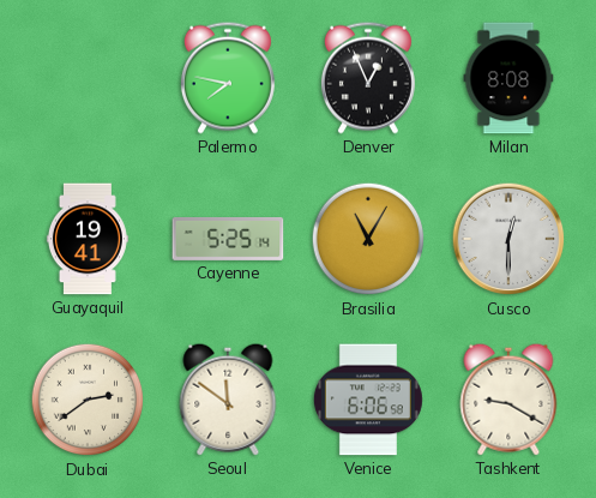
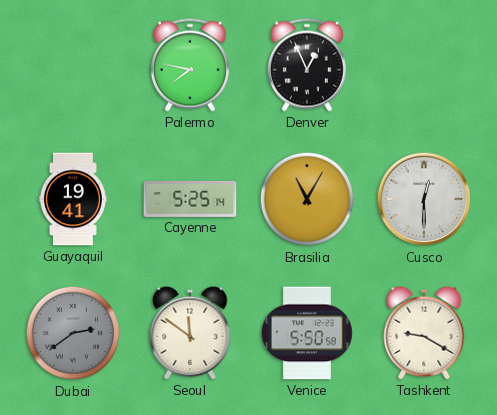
Milan: 8:08 -> none
Dubai dial: cream -> grey
Venice: 6:06 -> 5:50
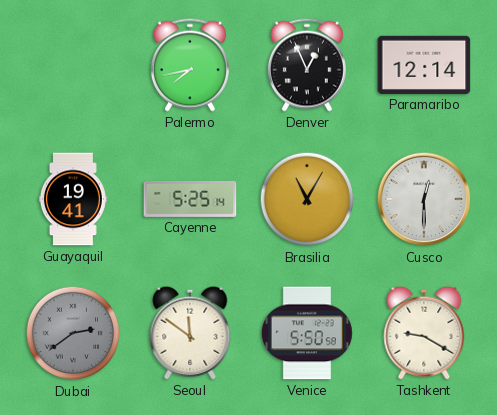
Palermo: 7:47 -> 7:43
Paramaribo: none -> 12:14
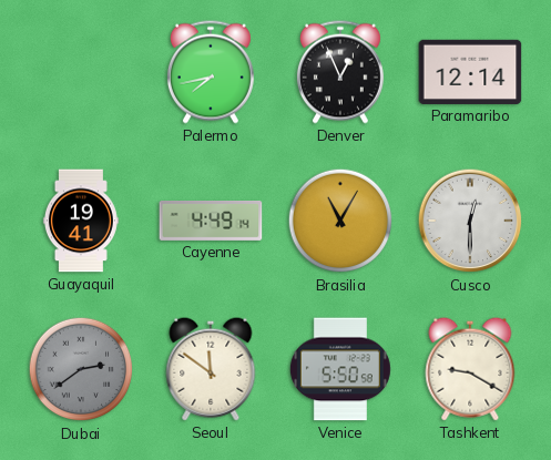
Cayenne: 5:25 -> 4:49
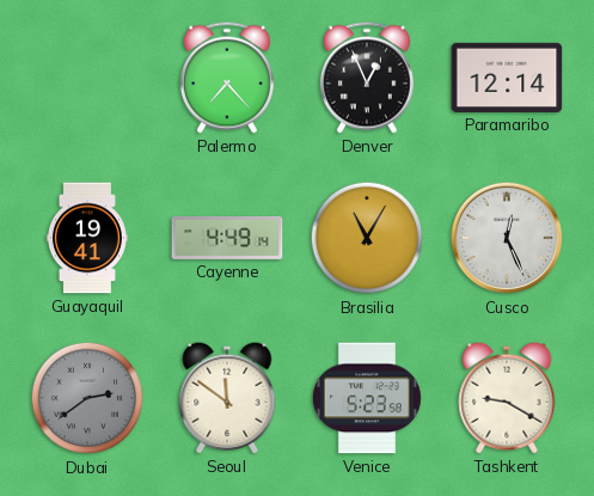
Palermo: 7:43 -> 7:23
Cusco: 12:30 -> 12:26
Venice: 5:50 -> 5:23
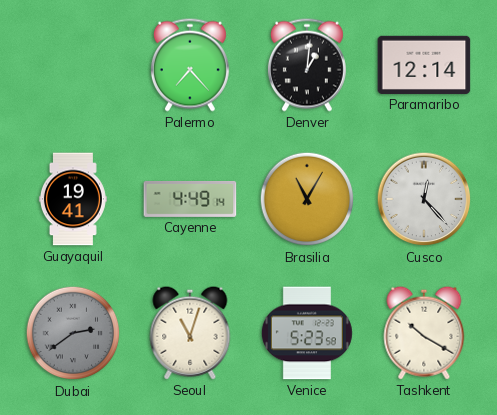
Denver: 12:56 -> 1:01
Cusco: 12:26 -> 12:23
Seoul: 11:51 -> 11:03
Tashkent: 9:20 -> 10:20
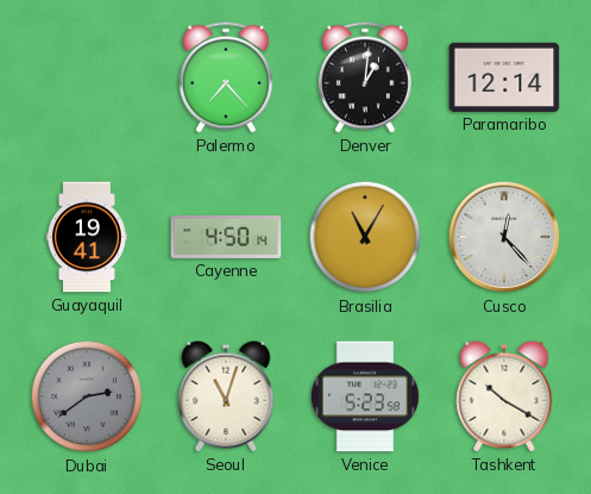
Cayenne: 4:49 -> 4:50
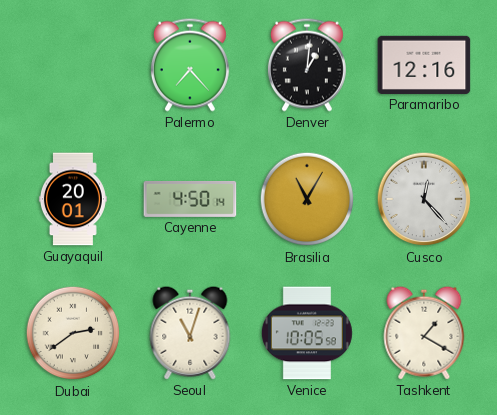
Paramaribo: 12:14 -> 12:16
Guayaquil: 19:41 -> 20:01
Dubai dial: grey -> cream
Venice: 5:23 -> 10:05
Tashkent: 10:20 -> 1:20
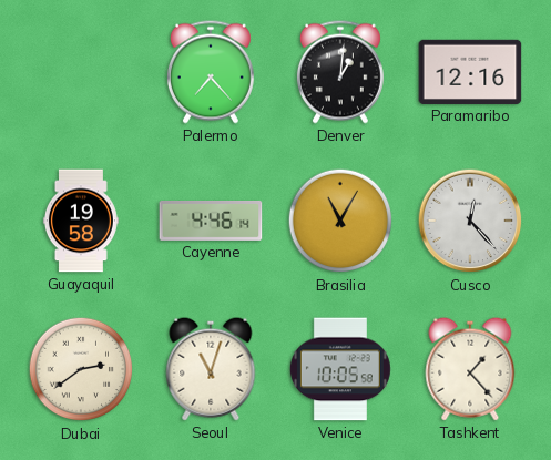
Guayaquil: 20:01 -> 19:58
Cayenne: 4:50 -> 4:46
Tashkent: 1:20 -> 1:23
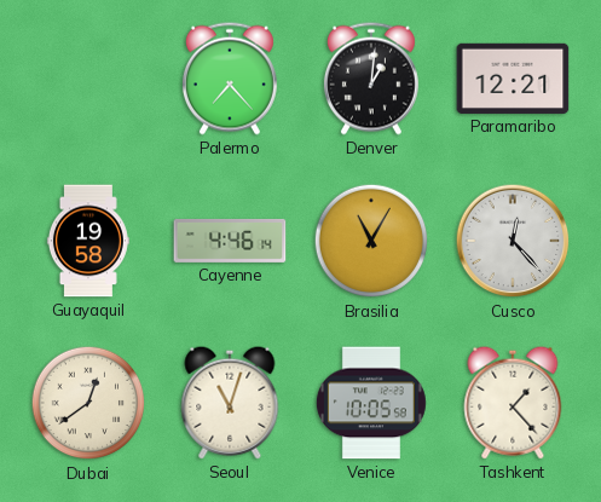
Paramaribo: 12:16 -> 12:21
Dubai: 2:39 -> 12:39
